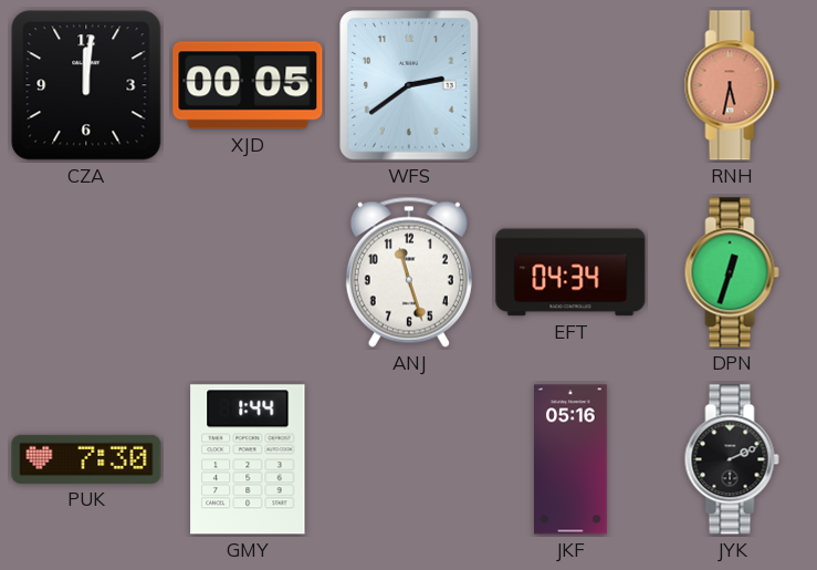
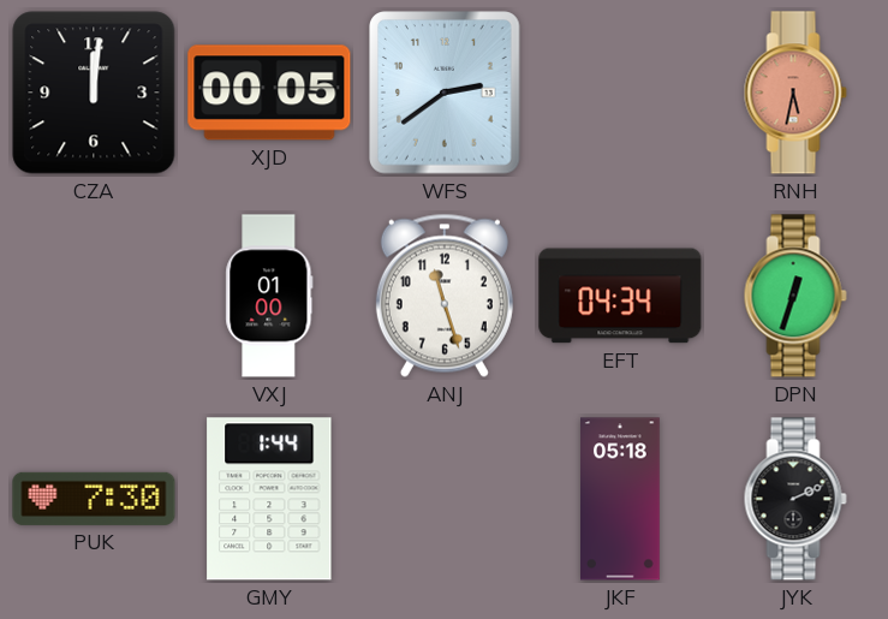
VXJ: none -> 01:00
JKF: 05:16 -> 05:18
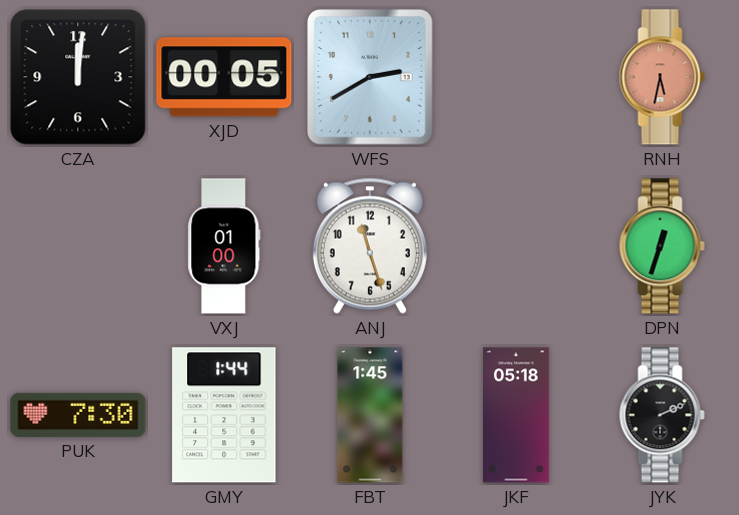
WFS: 2:39 -> 2:40
EFT: 04:34 -> none
FBT: none -> 1:45
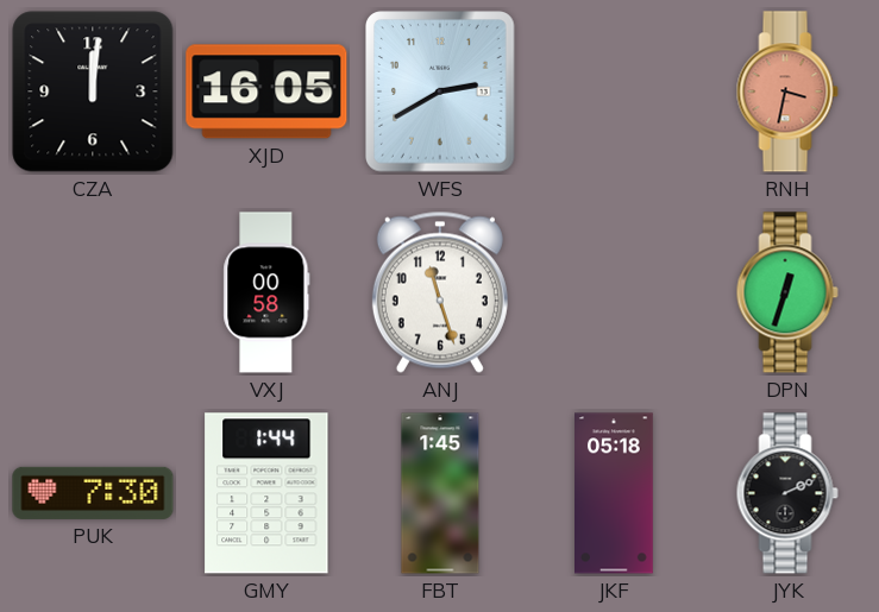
XJD: 00:05 -> 16:05
RNH: 5:32 -> 3:32
VXJ: 01:00 -> 00:58
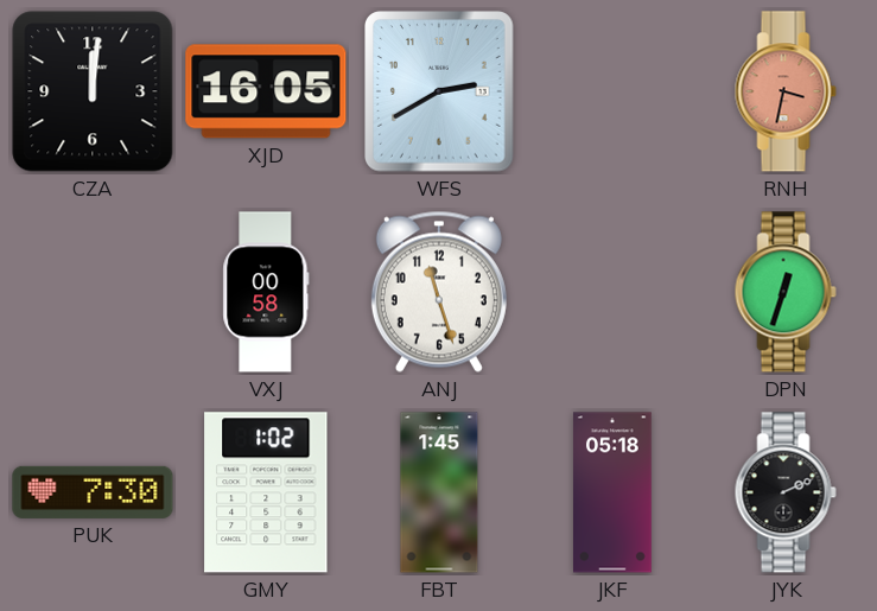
GMY: 1:44 -> 1:02
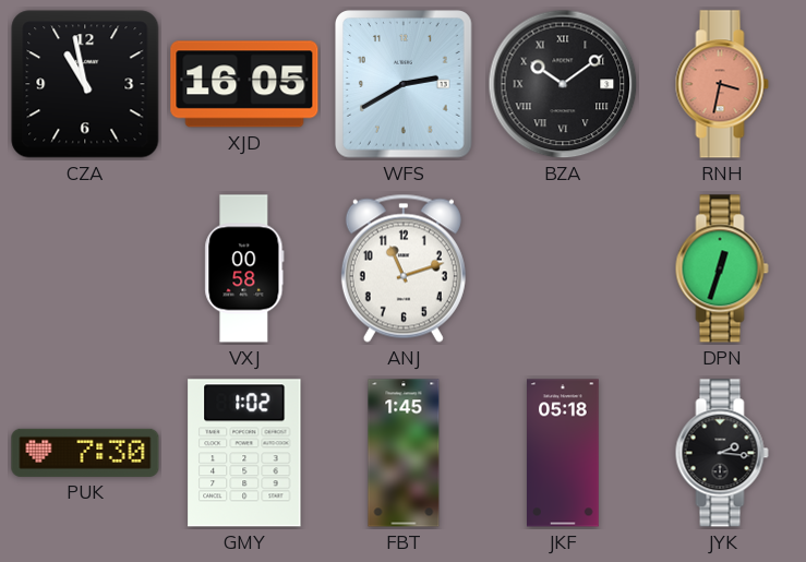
CZA: 12:01 -> 10:58
BZA: none -> 10:09
ANJ: 11:27 -> 11:12
JYK: 2:11 -> 2:16
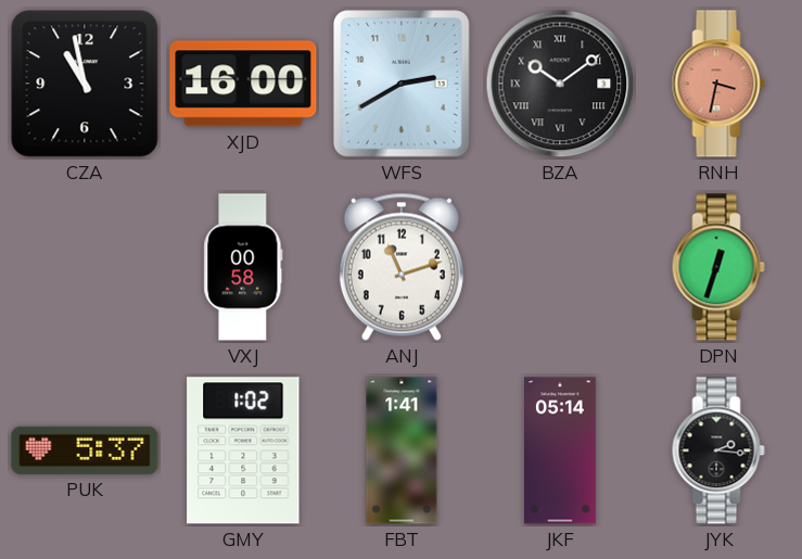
XJD: 16:05 -> 16:00
PUK: 7:30 -> 5:37
FBT: 1:45 -> 1:41
JKF: 05:18 -> 05:14
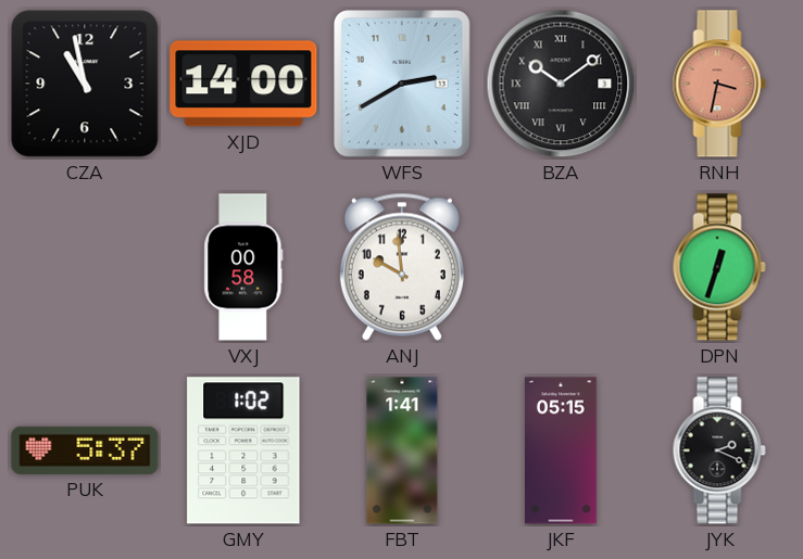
XJD: 16:00 -> 14:00
ANJ: 11:12 -> 9:59
JKF: 05:14 -> 05:15
JYK: 2:16 -> 2:19
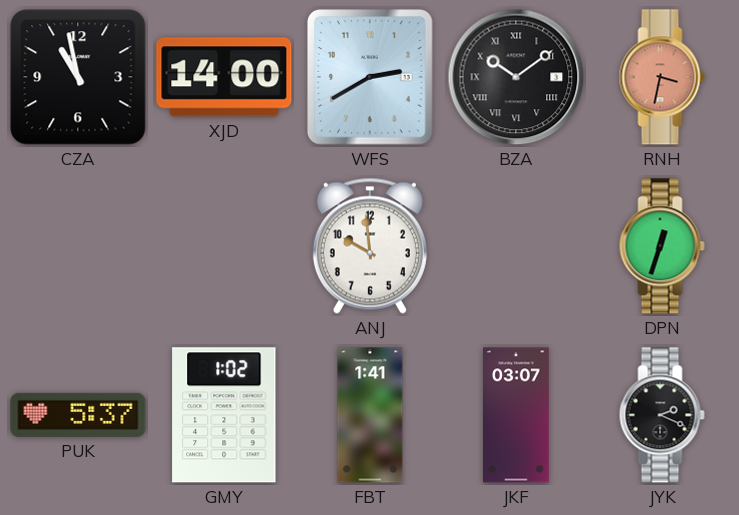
VXJ: 00:58 -> none
JKF: 05:15 -> 03:07
